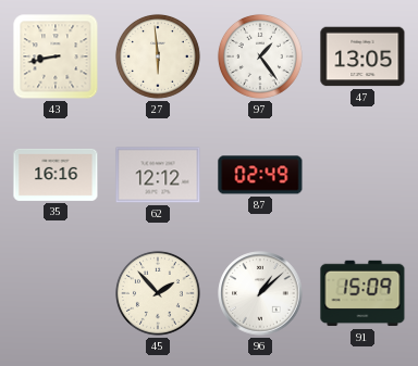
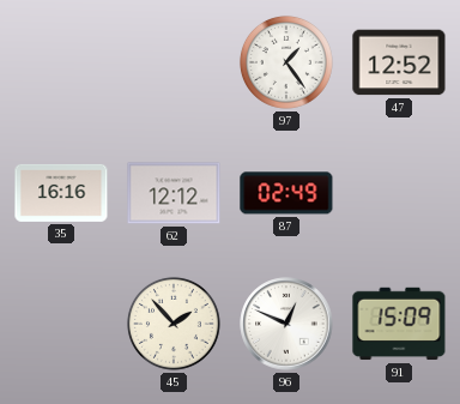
43: 8:43 -> none
27: 5:59 -> none
47: 13:05 -> 12:52
96: 1:08 -> 12:49
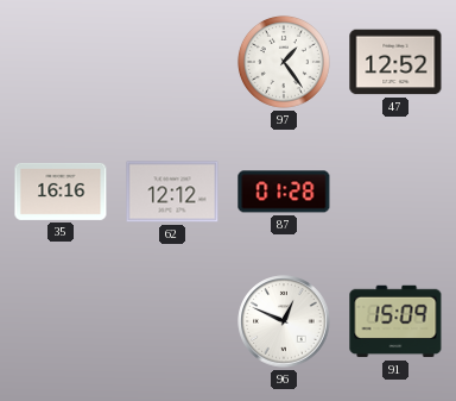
87: 02:49 -> 01:28
45: 1:53 -> none
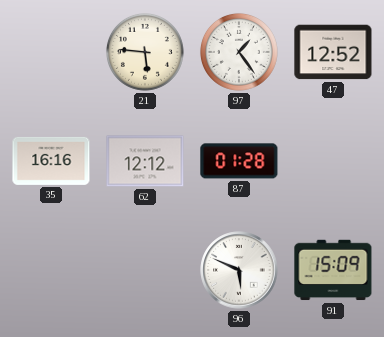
21: none -> 5:46
96: 12:49 -> 5:49
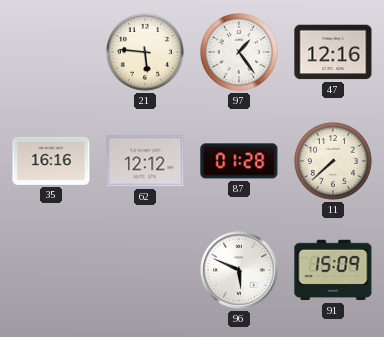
47: 12:52 -> 12:16
11: none -> 7:38
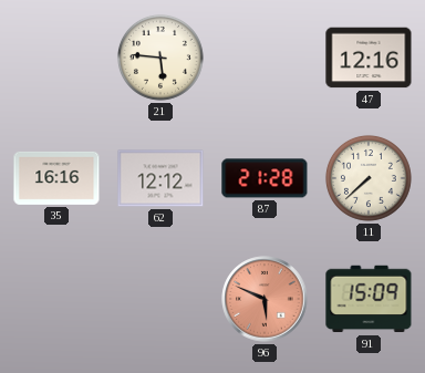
97: 1:24 -> none
87: 01:28 -> 21:28
96 dial: white -> salmon
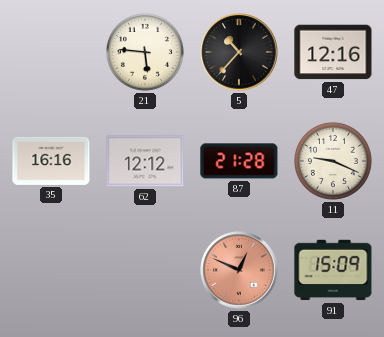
5: none -> 10:37
11: 7:38 -> 9:19
96: 5:49 -> 12:49
